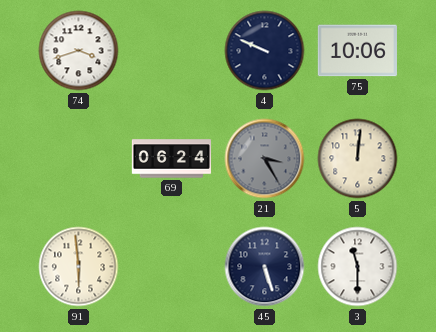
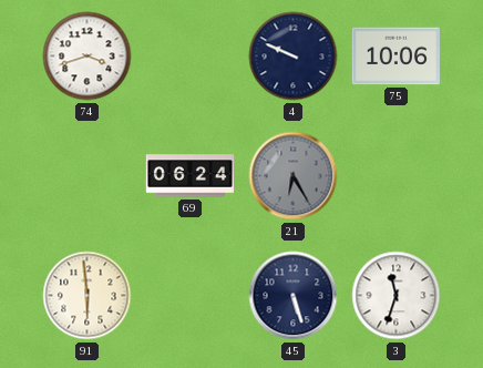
21: 3:25 -> 6:25
5: 12:01 -> none
3: 11:30 -> 11:33
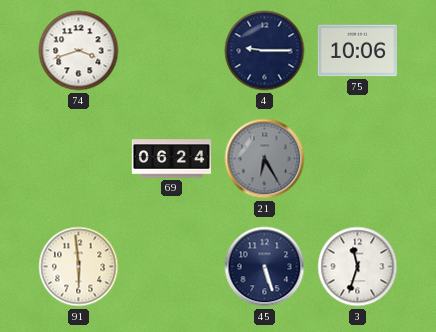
4: 9:49 -> 9:15
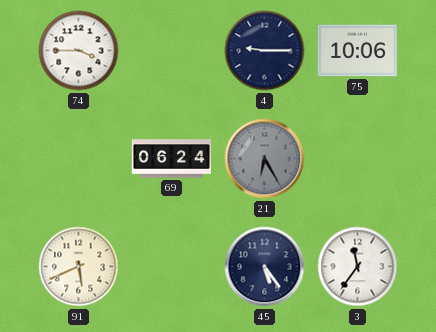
74: 3:42 -> 3:45
91: 5:59 -> 5:41
45: 5:27 -> 5:24
3: 11:33 -> 11:36
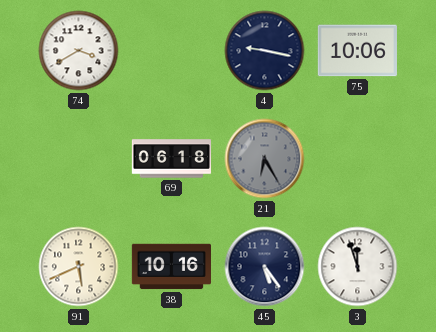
74: 3:45 -> 3:40
4: 9:15 -> 9:17
69: 06:24 -> 06:18
38: none -> 10:16
3: 11:36 -> 11:57
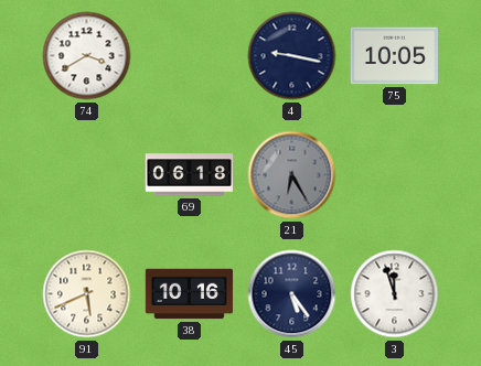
75: 10:06 -> 10:05
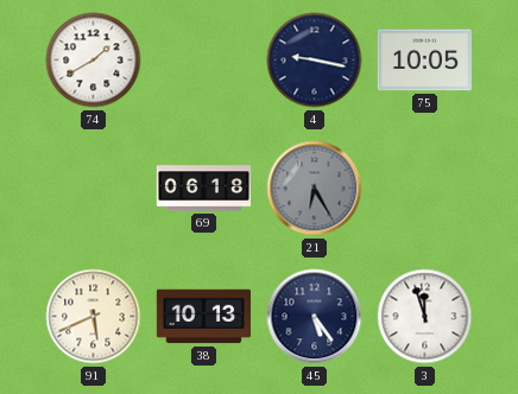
74: 3:40 -> 1:40
38: 10:16 -> 10:13
